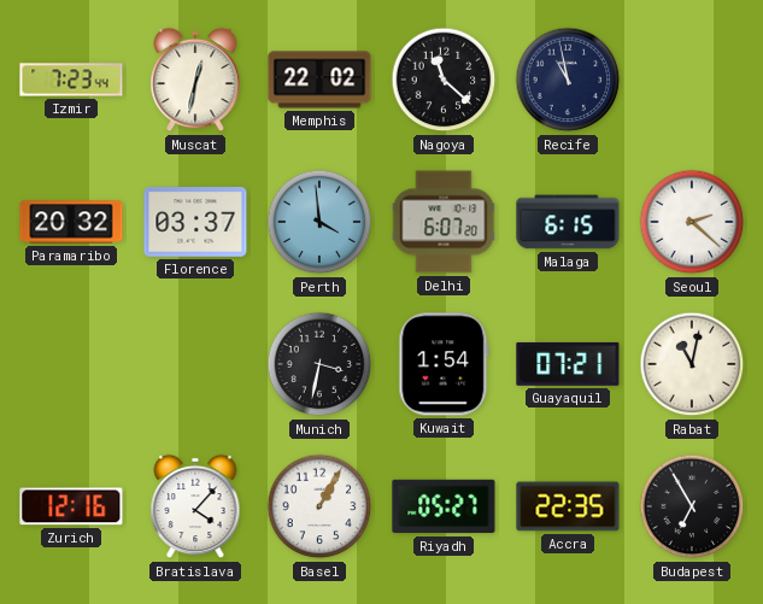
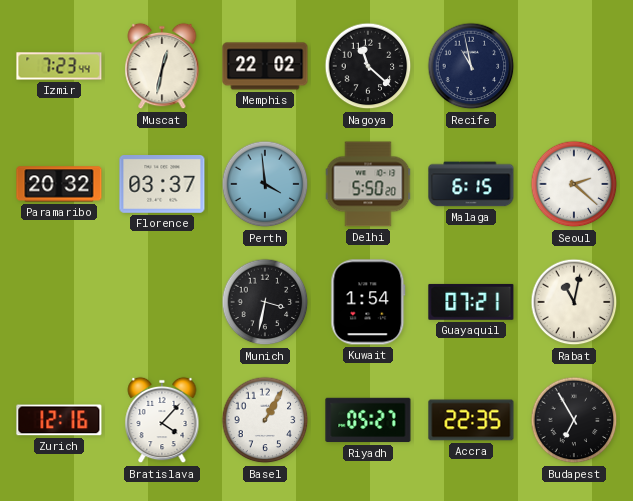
Delhi: 6:07 -> 5:50
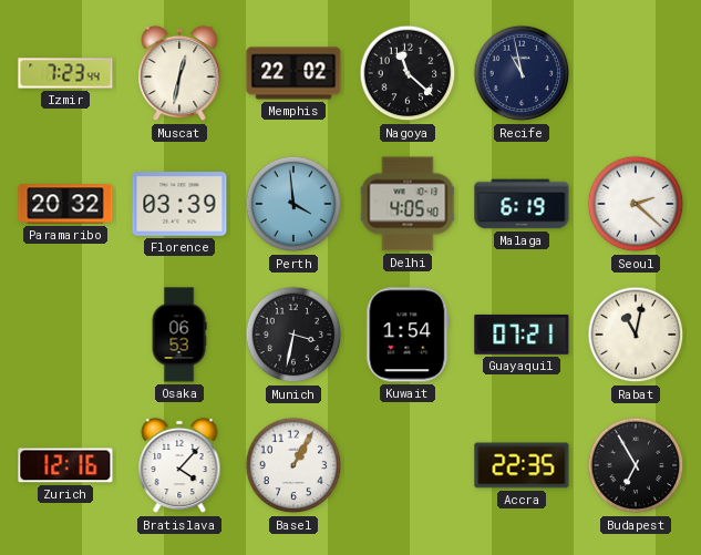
Florence: 03:37 -> 03:39
Delhi: 5:50 -> 4:05
Malaga: 6:15 -> 6:19
Osaka: none -> 06:53
Riyadh: 05:27 -> none
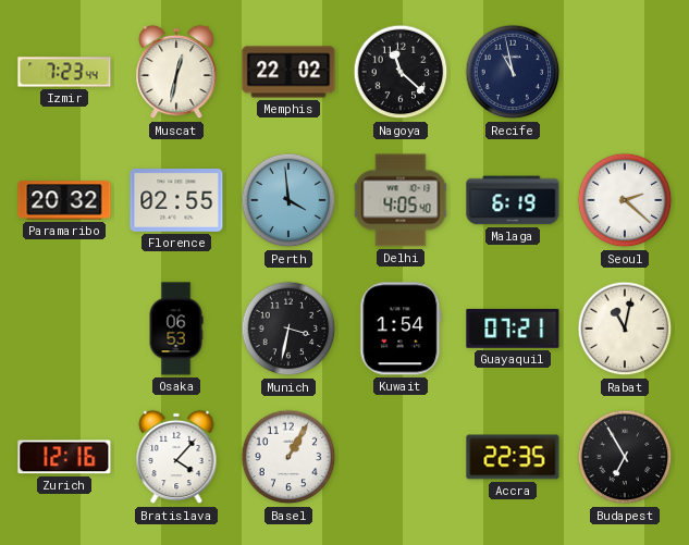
Florence: 03:39 -> 02:55
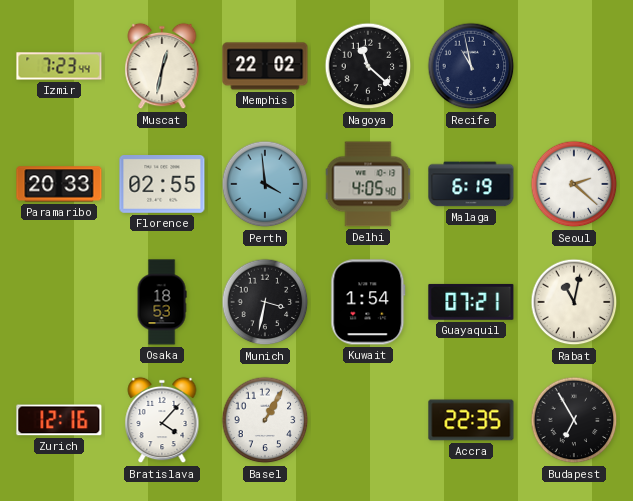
Paramaribo: 20:32 -> 20:33
Osaka: 06:53 -> 18:53
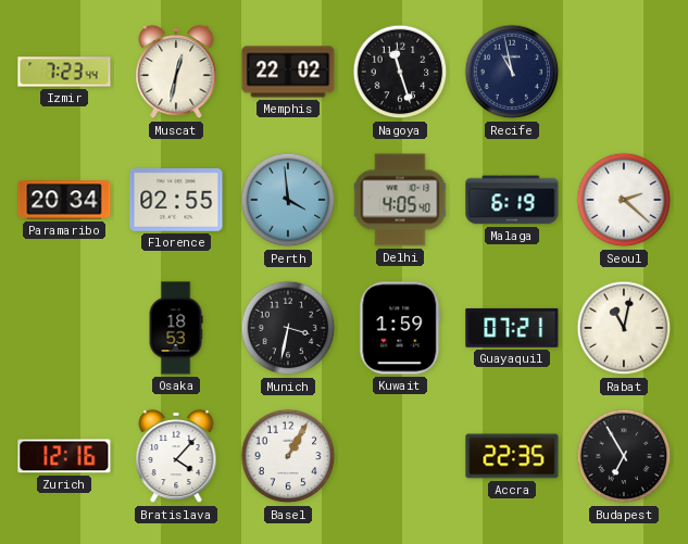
Nagoya: 11:22 -> 11:27
Paramaribo: 20:33 -> 20:34
Kuwait: 1:54 -> 1:59
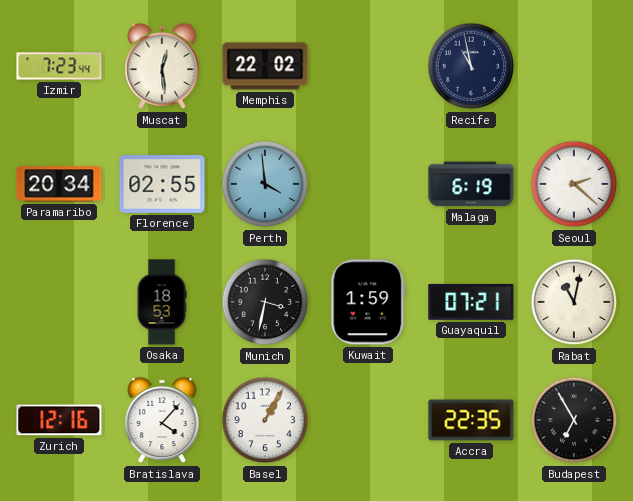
Muscat: 12:32 -> 12:29
Nagoya: 11:27 -> none
Delhi: 4:05 -> none
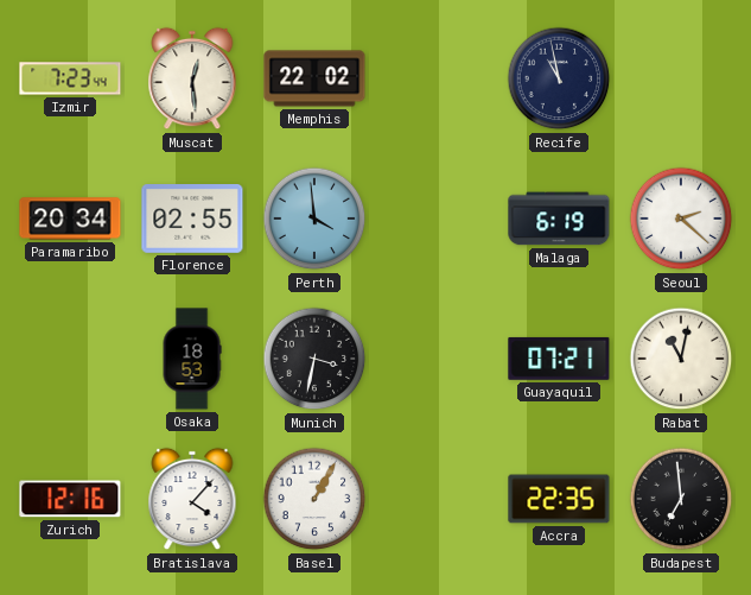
Kuwait: 1:59 -> none
Budapest: 6:55 -> 6:59
